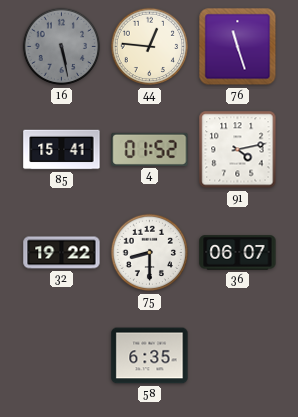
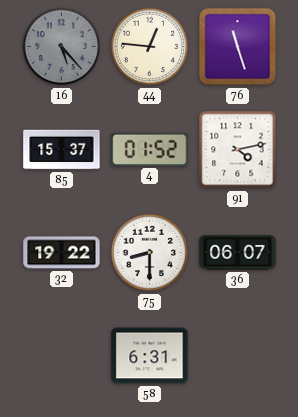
16: 5:28 -> 5:23
85: 15:41 -> 15:37
58: 6:35 -> 6:31
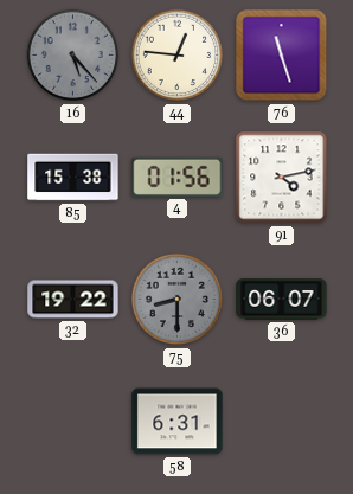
85: 15:37 -> 15:38
4: 01:52 -> 01:56
75 dial: white -> grey
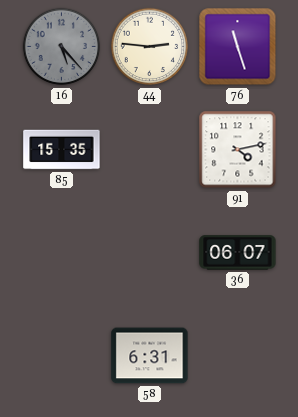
44: 12:46 -> 2:46
85: 15:38 -> 15:35
4: 01:56 -> none
32: 19:22 -> none
75: 8:30 -> none
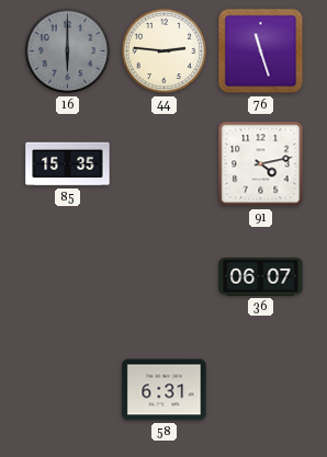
16: 5:23 -> 6:00
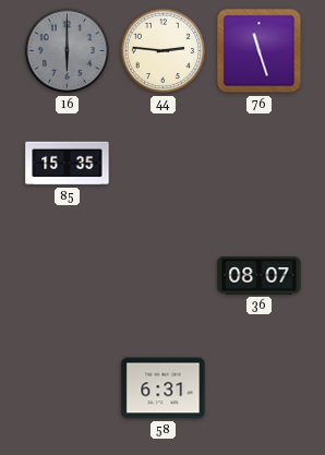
91: 4:13 -> none
36: 06:07 -> 08:07
